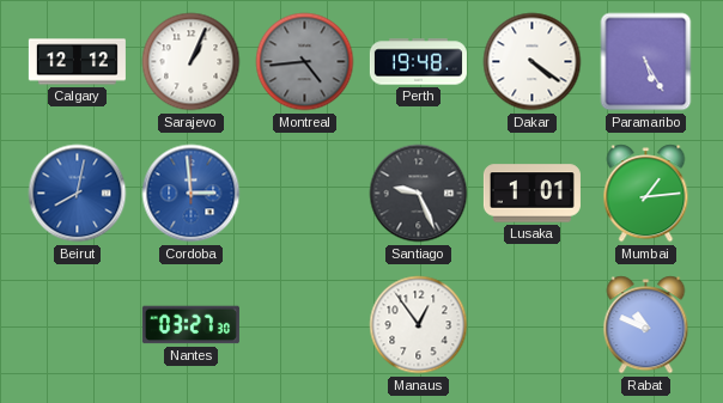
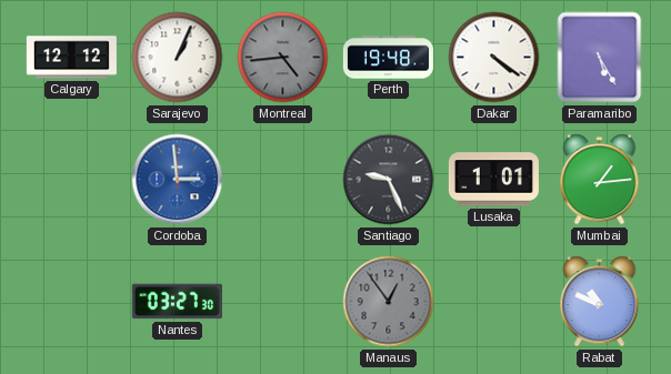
Beirut: 8:02 -> none
Manaus dial: white -> grey
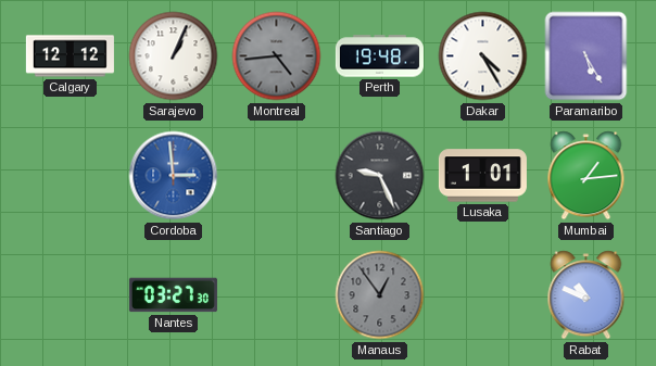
Dakar: 4:21 -> 4:25
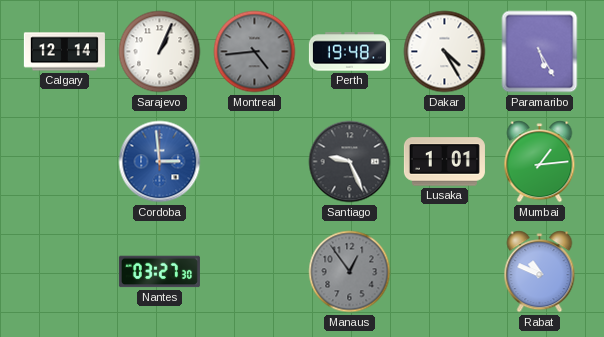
Calgary: 12:12 -> 12:14
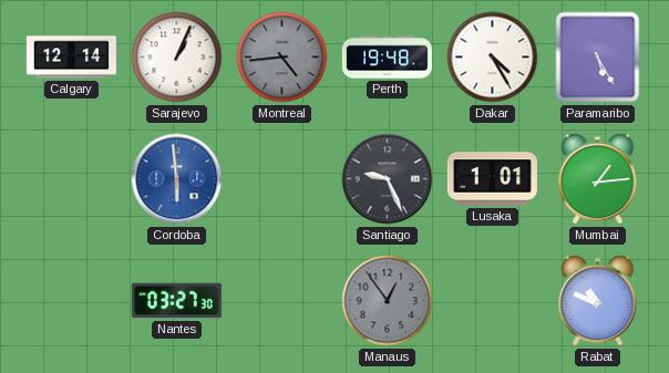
Cordoba: 2:59 -> 5:59
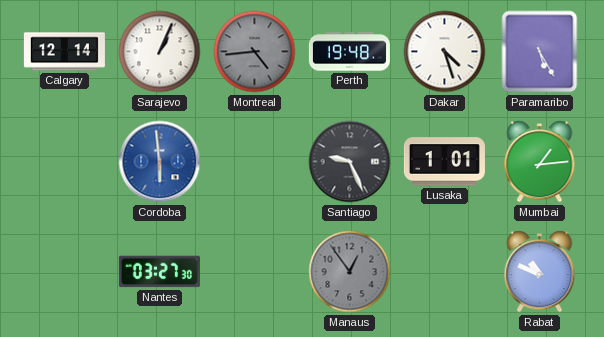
Dakar: 4:25 -> 4:27
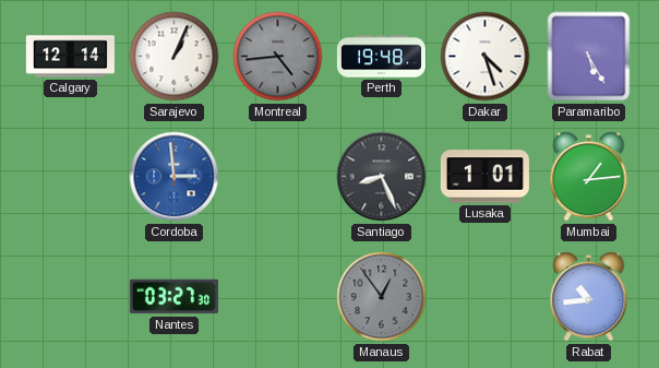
Cordoba: 5:59 -> 2:59
Santiago: 9:26 -> 8:26
Rabat: 10:49 -> 10:44
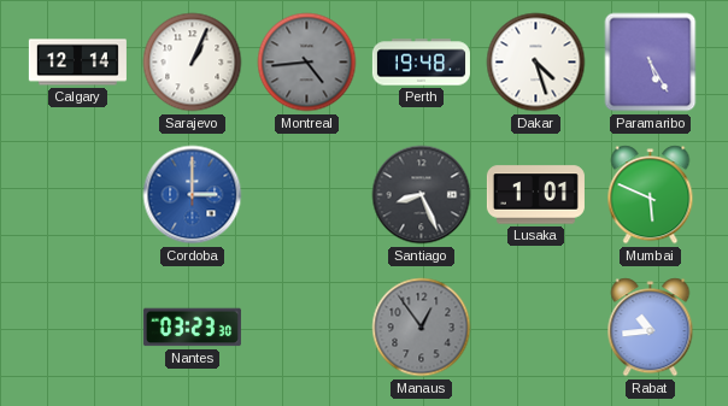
Cordoba: 2:59 -> 3:00
Mumbai: 1:14 -> 5:49
Nantes: 03:27 -> 03:23
